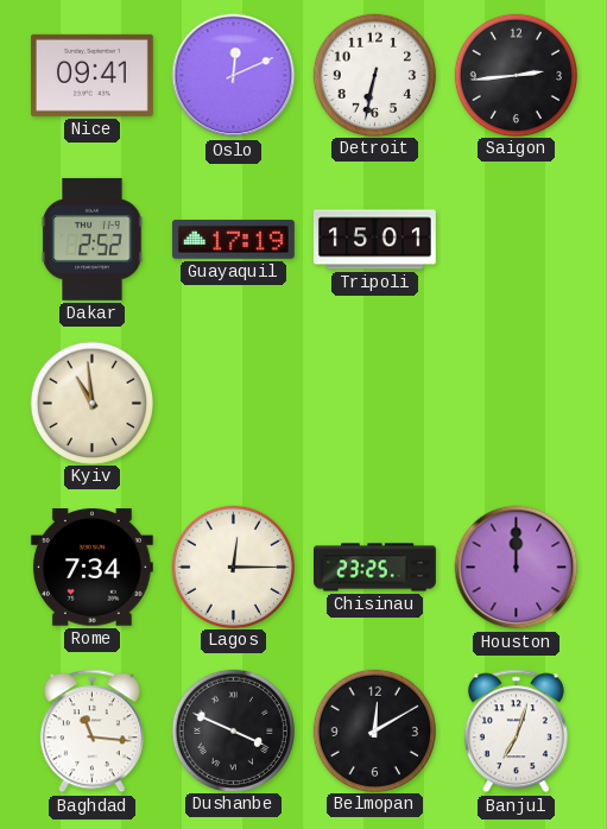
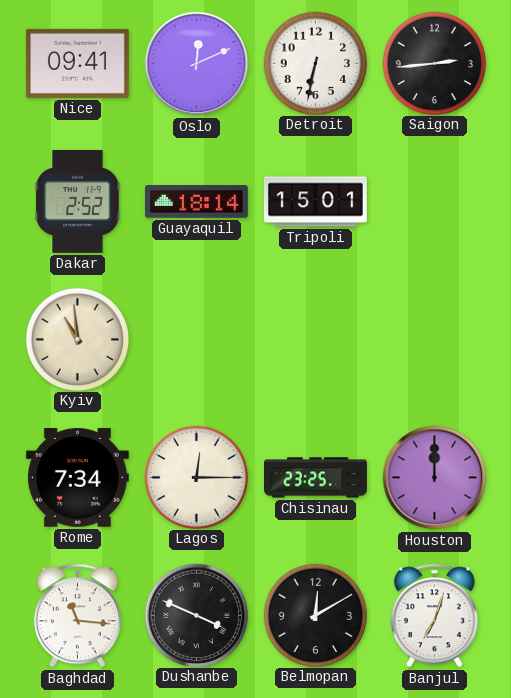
Guayaquil: 17:19 -> 18:14
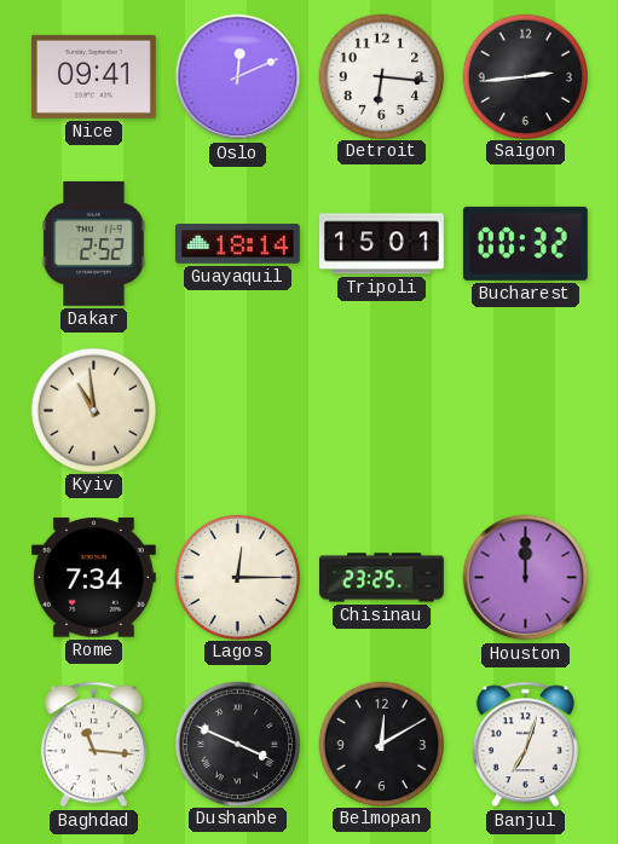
Detroit: 6:32 -> 6:16
Bucharest: none -> 00:32
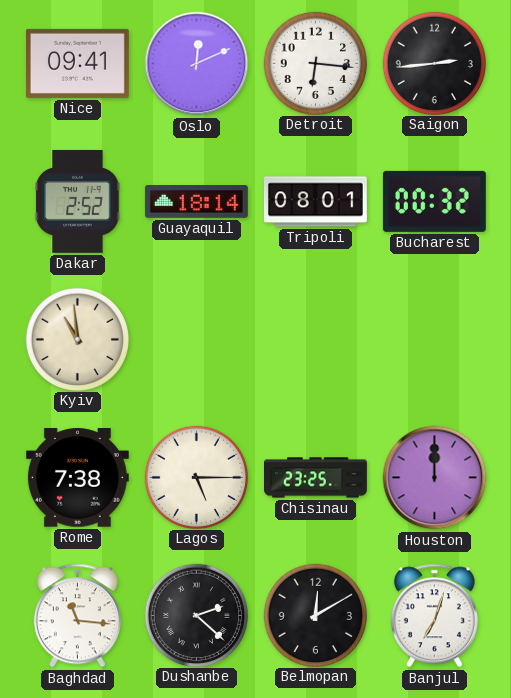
Tripoli: 15:01 -> 08:01
Rome: 7:34 -> 7:38
Lagos: 12:15 -> 5:15
Dushanbe: 3:49 -> 2:22
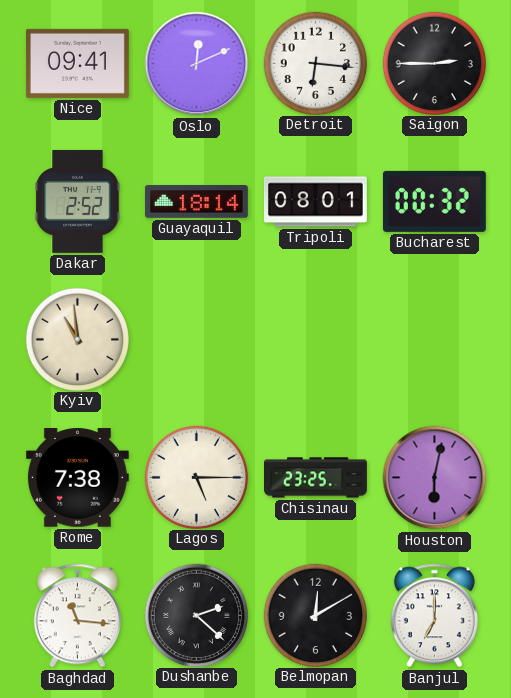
Saigon: 2:44 -> 2:45
Houston: 12:00 -> 6:02
Banjul: 7:03 -> 7:00
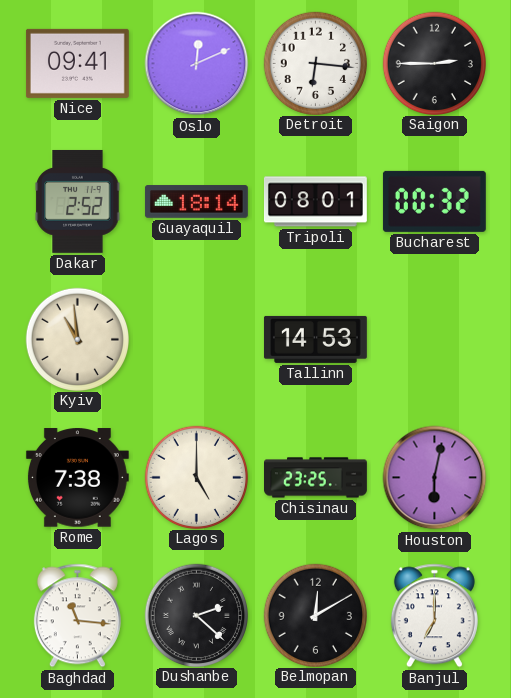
Tallinn: none -> 14:53
Lagos: 5:15 -> 5:00
